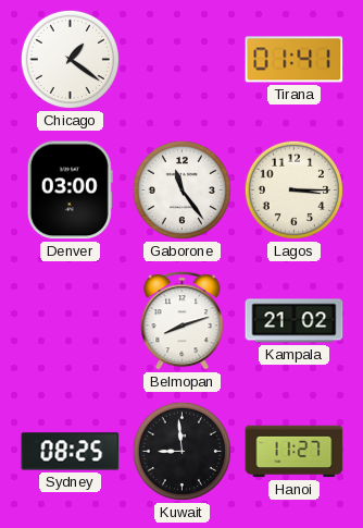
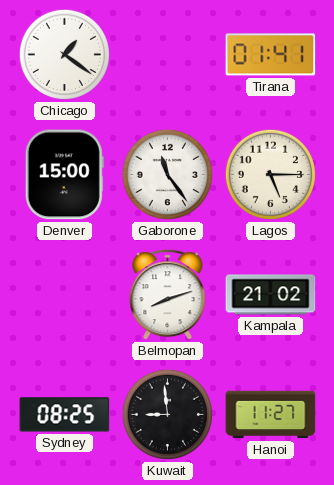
Denver: 03:00 -> 15:00
Lagos: 3:15 -> 5:15
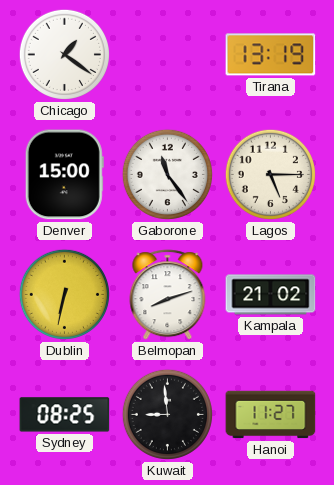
Tirana: 01:41 -> 13:19
Dublin: none -> 6:32
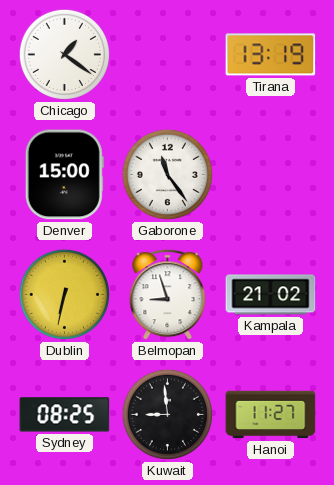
Lagos: 5:15 -> none
Belmopan: 8:12 -> 8:57
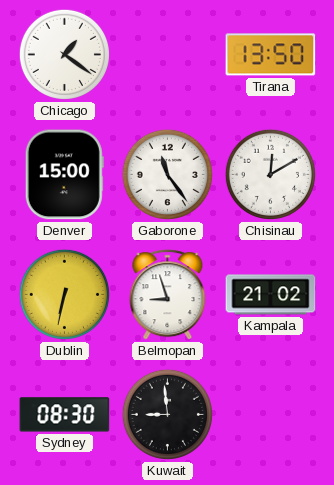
Tirana: 13:19 -> 13:50
Chisinau: none -> 12:10
Sydney: 08:25 -> 08:30
Hanoi: 11:27 -> none
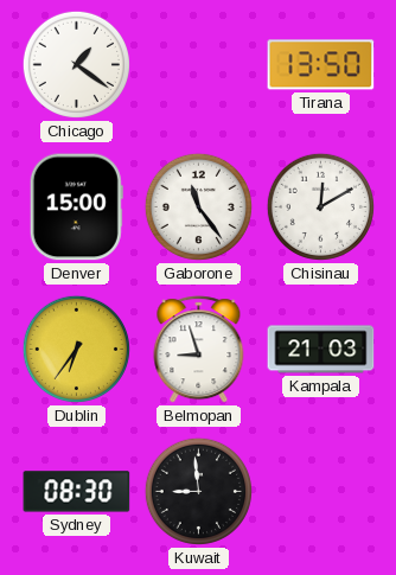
Dublin: 6:32 -> 6:36
Kampala: 21:02 -> 21:03
